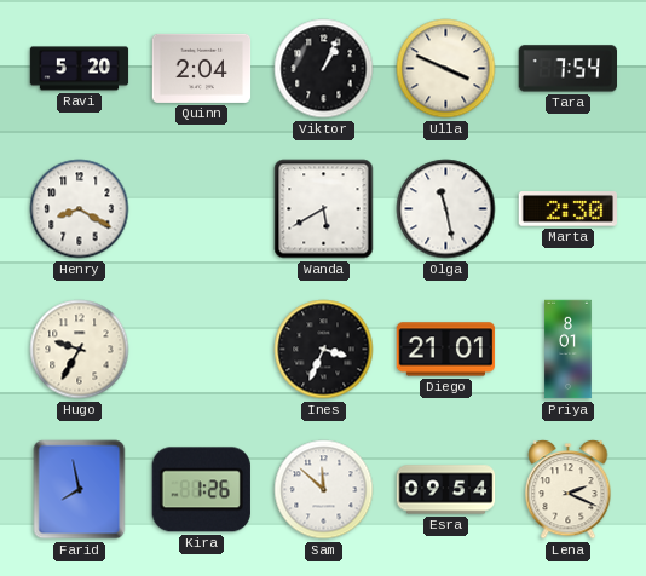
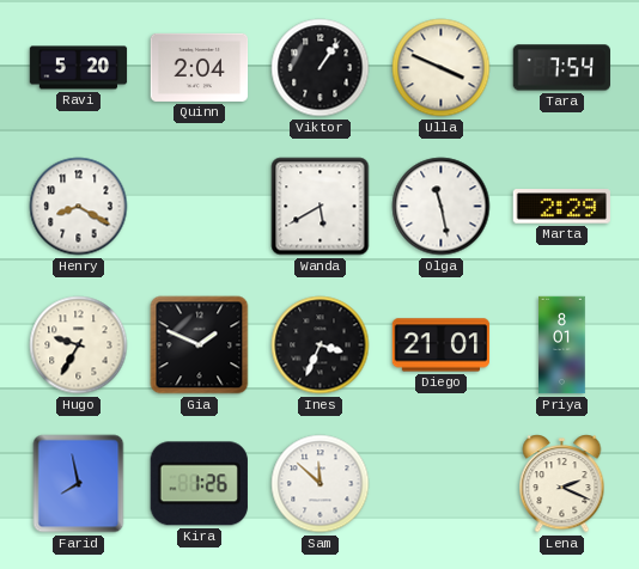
Viktor: 1:04 -> 1:06
Marta: 2:30 -> 2:29
Gia: none -> 1:49
Esra: 09:54 -> none
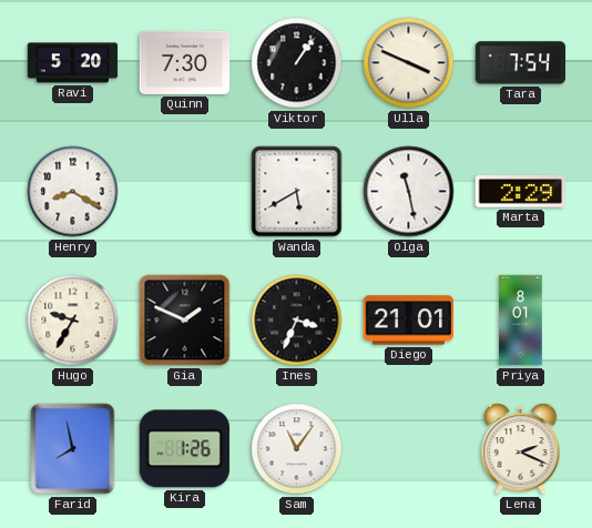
Quinn: 2:04 -> 7:30
Sam: 11:52 -> 11:06
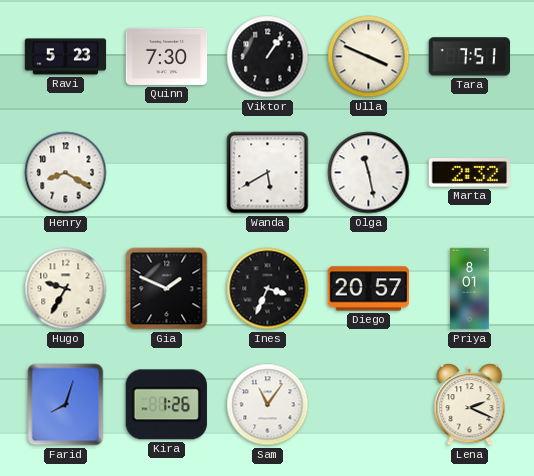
Ravi: 5:20 -> 5:23
Tara: 7:54 -> 7:51
Marta: 2:29 -> 2:32
Diego: 21:01 -> 20:57
Farid: 7:58 -> 8:03
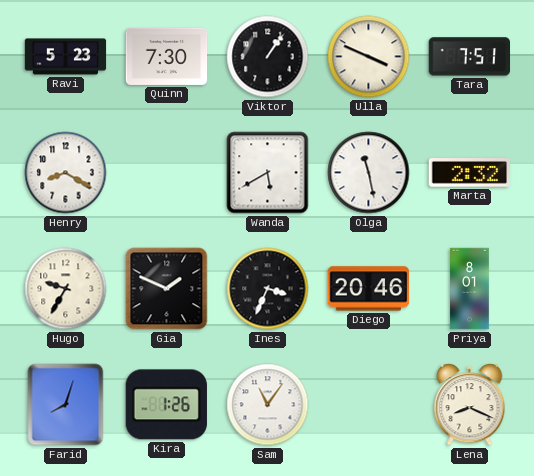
Diego: 20:57 -> 20:46
Lena: 2:19 -> 8:19
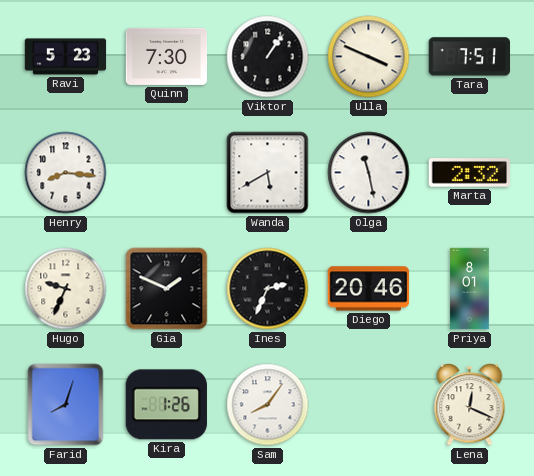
Henry: 8:20 -> 8:16
Hugo: 9:35 -> 9:34
Ines: 3:34 -> 2:34
Sam: 11:06 -> 8:06
Lena: 8:19 -> 12:19
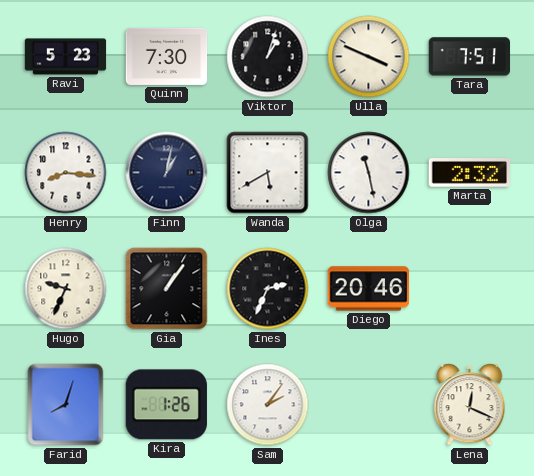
Viktor: 1:06 -> 1:03
Finn: none -> 1:02
Gia: 1:49 -> 1:06
Priya: 8:01 -> none
Sam: 8:06 -> 2:06
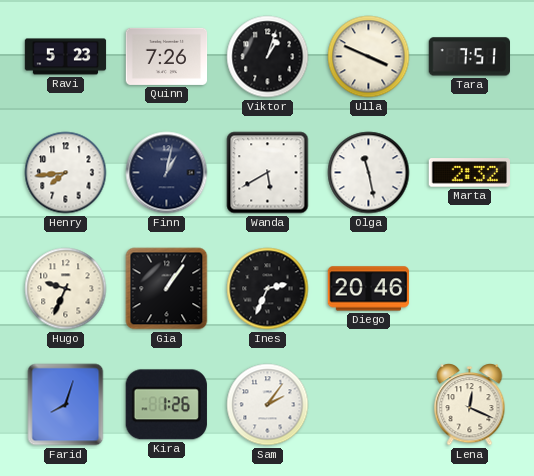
Quinn: 7:30 -> 7:26
Henry: 8:16 -> 7:44
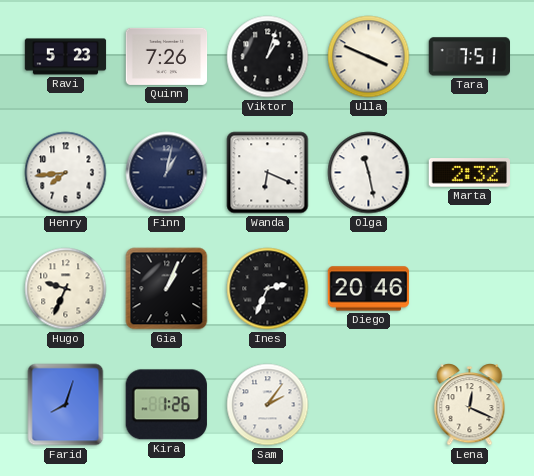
Wanda: 5:40 -> 6:19
Gia: 1:06 -> 1:04
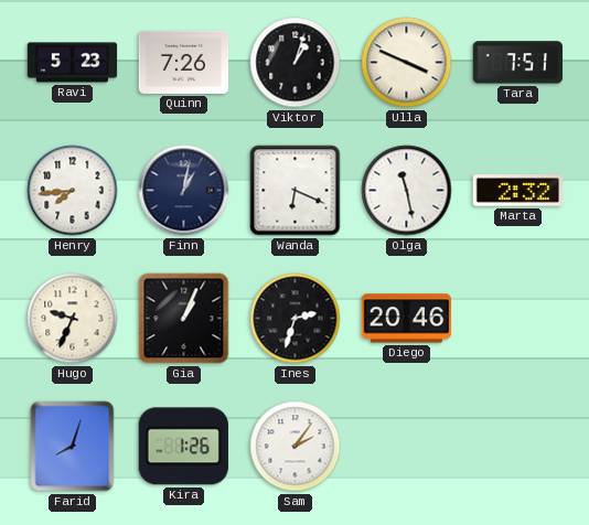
Ines: 2:34 -> 2:33
Lena: 12:19 -> none
